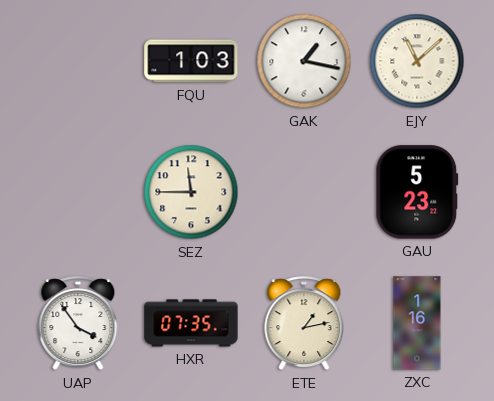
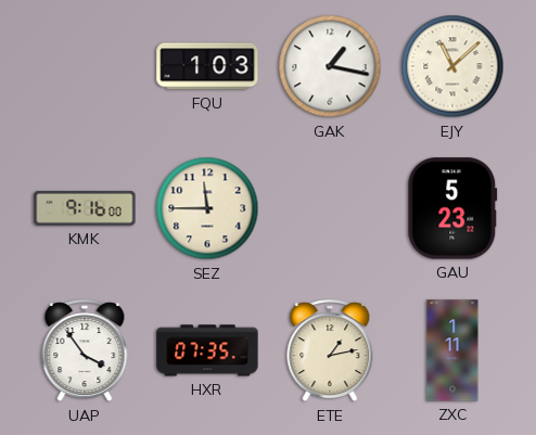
KMK: none -> 9:16
ZXC: 1:16 -> 1:11
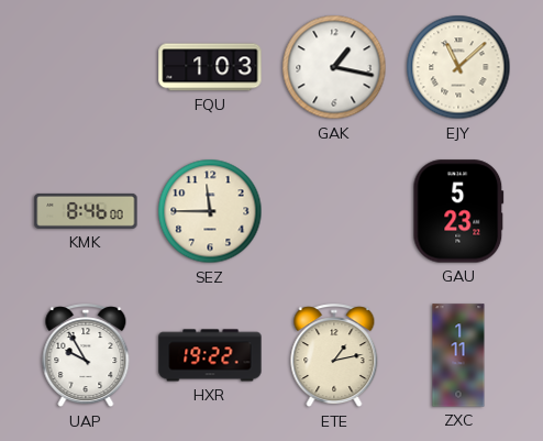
KMK: 9:16 -> 8:46
UAP: 3:54 -> 9:55
HXR: 07:35 -> 19:22
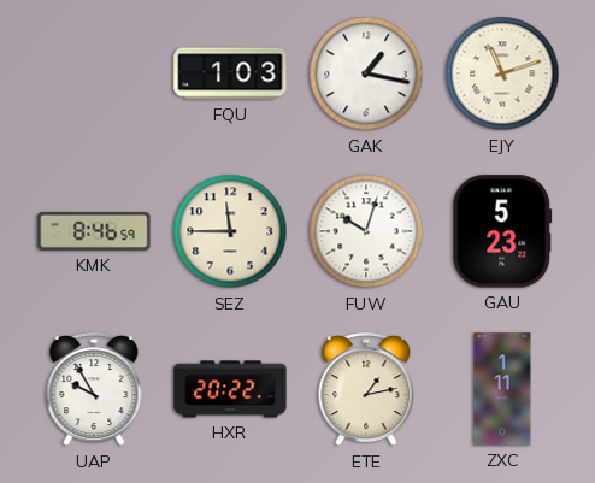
EJY: 11:08 -> 11:12
KMK: 8:46:00 -> 8:46:59
FUW: none -> 10:03
HXR: 19:22 -> 20:22
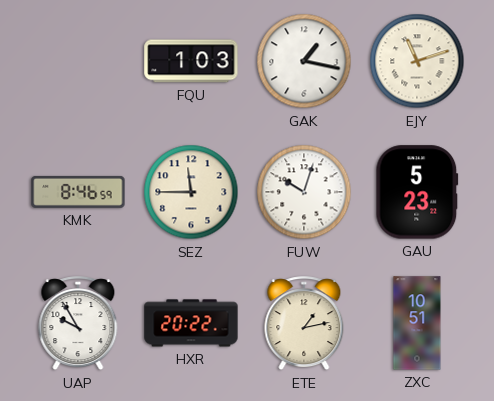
ZXC: 1:11 -> 10:51
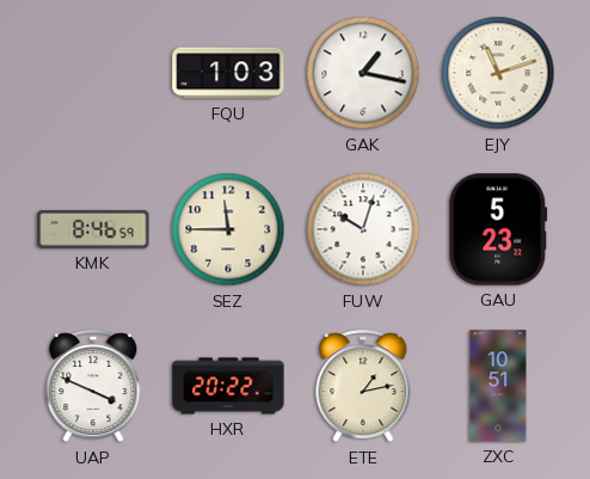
UAP: 9:55 -> 3:49
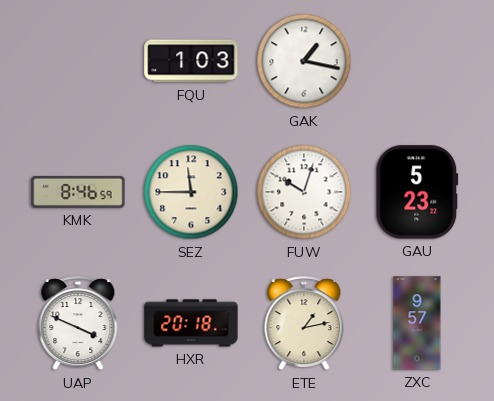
EJY: 11:12 -> none
HXR: 20:22 -> 20:18
ZXC: 10:51 -> 9:57
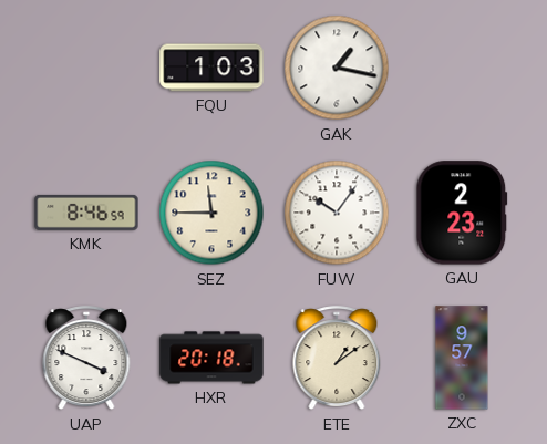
FUW: 10:03 -> 10:06
GAU: 5:23 -> 2:23
ETE: 1:13 -> 1:09
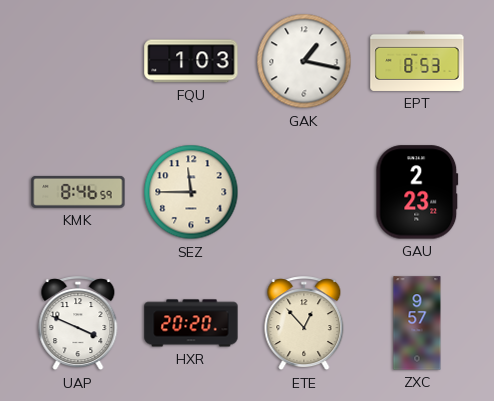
EPT: none -> 8:53
FUW: 10:06 -> none
HXR: 20:18 -> 20:20
ETE: 1:09 -> 12:53
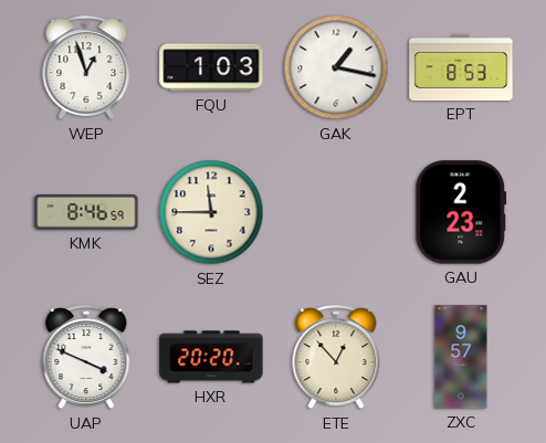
WEP: none -> 12:57
